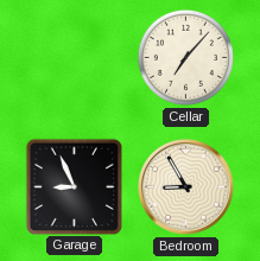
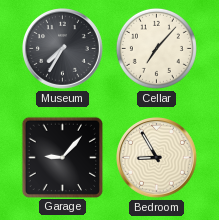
Museum: none -> 7:35
Garage: 8:56 -> 9:07
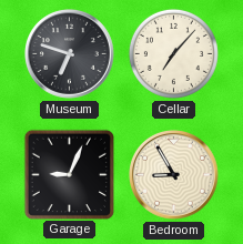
Museum: 7:35 -> 6:48
Garage: 9:07 -> 9:04
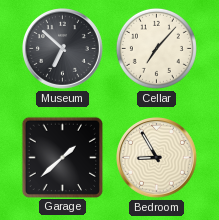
Museum: 6:48 -> 6:52
Garage: 9:04 -> 1:38
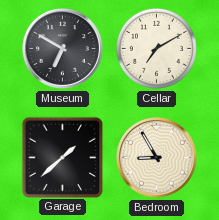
Museum: 6:52 -> 6:50
Cellar: 7:07 -> 7:10
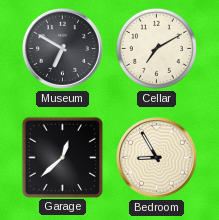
Garage: 1:38 -> 12:38
